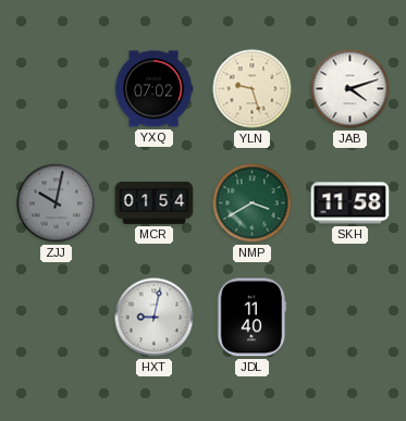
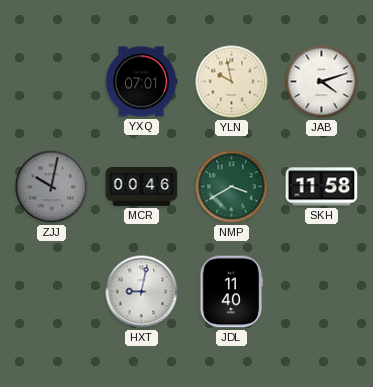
YXQ: 07:02 -> 07:01
YLN: 9:27 -> 9:58
MCR: 01:54 -> 00:46
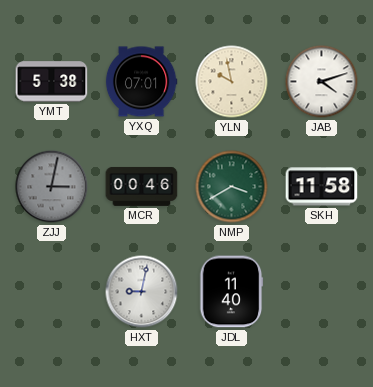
YMT: none -> 5:38
ZJJ: 10:02 -> 3:02
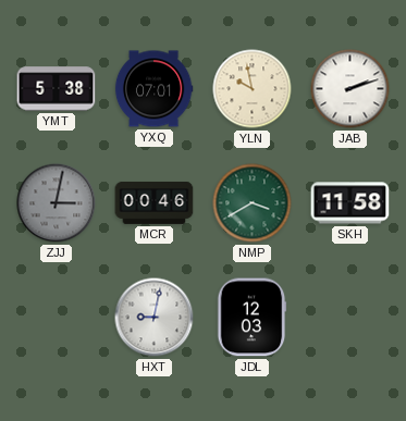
JAB: 4:12 -> 2:12
JDL: 11:40 -> 12:03
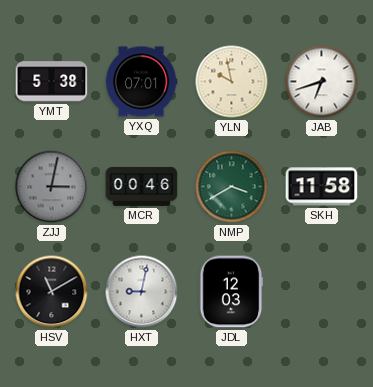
JAB: 2:12 -> 6:42
HSV: none -> 11:10
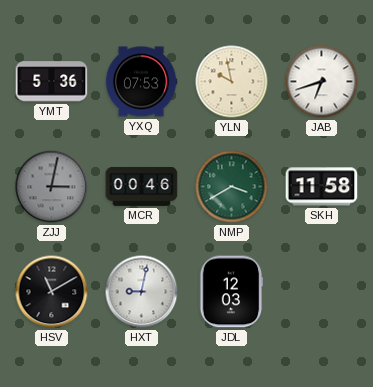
YMT: 5:38 -> 5:36
YXQ: 07:01 -> 07:53
